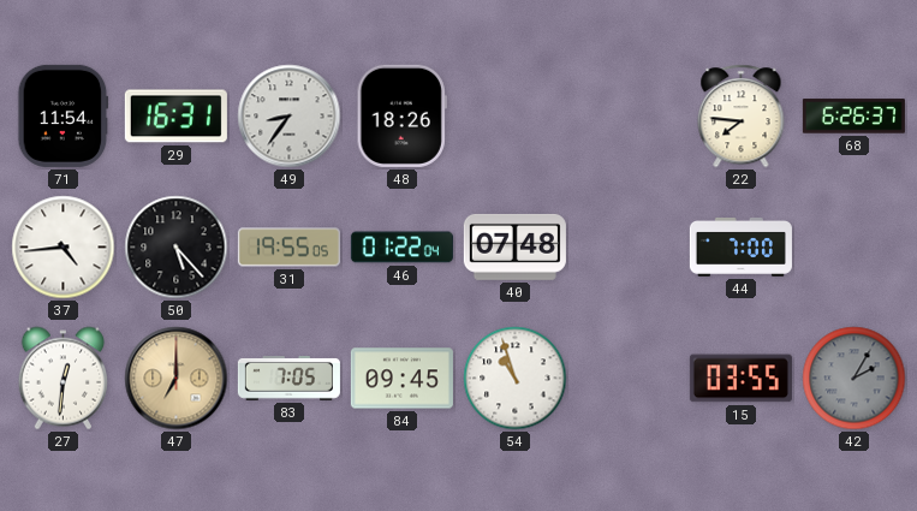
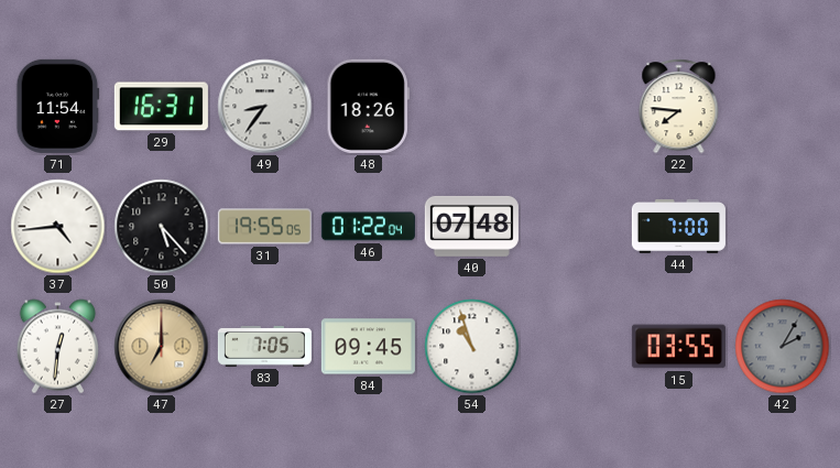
68: 6:26 -> none
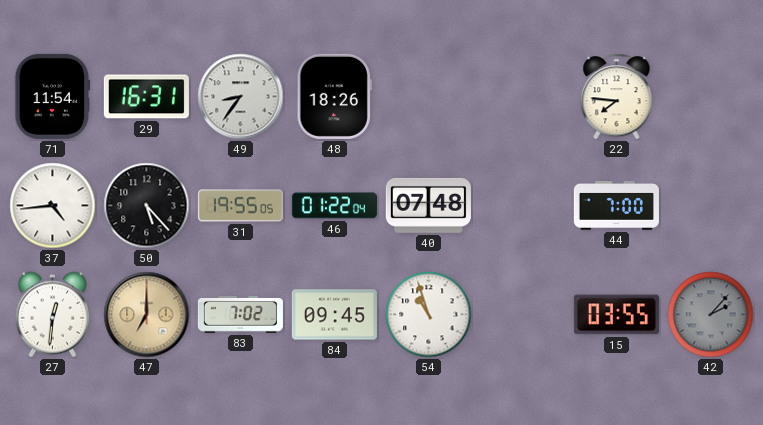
83: 7:05 -> 7:02
42: 2:05 -> 2:07
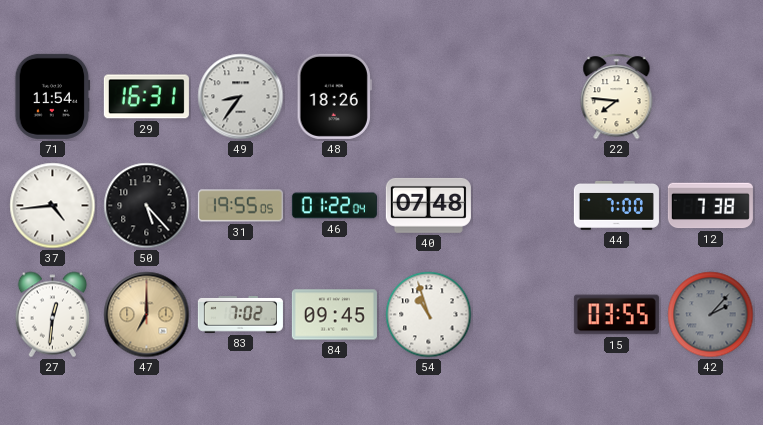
12: none -> 7:38
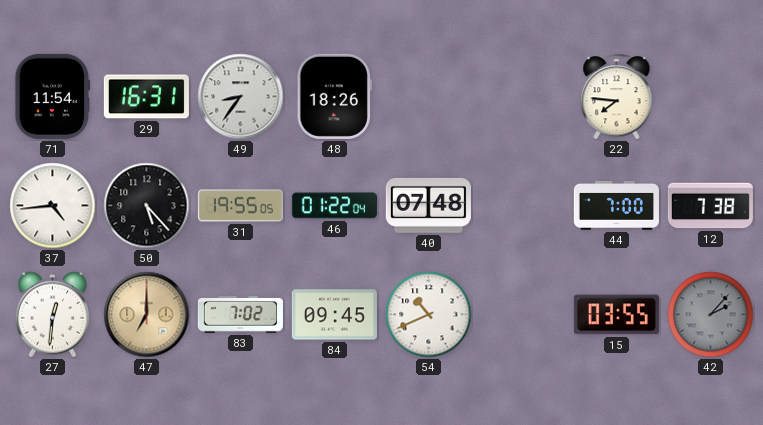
54: 10:57 -> 10:41
